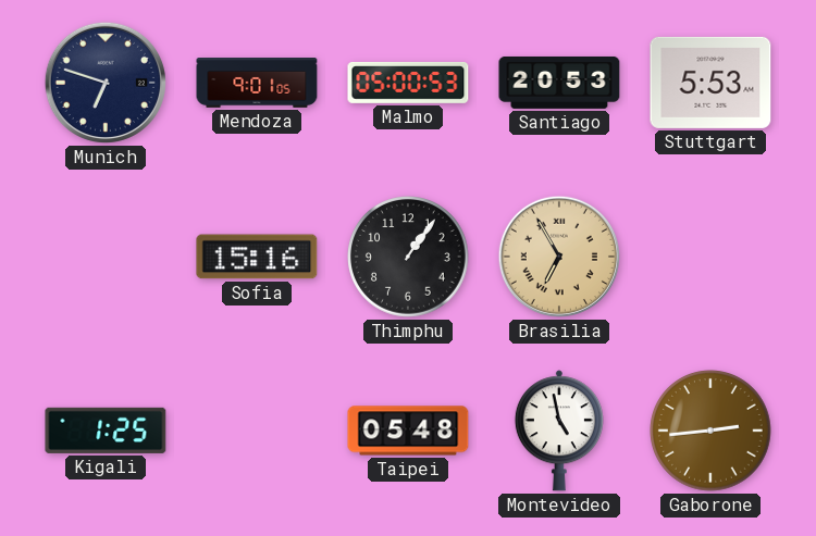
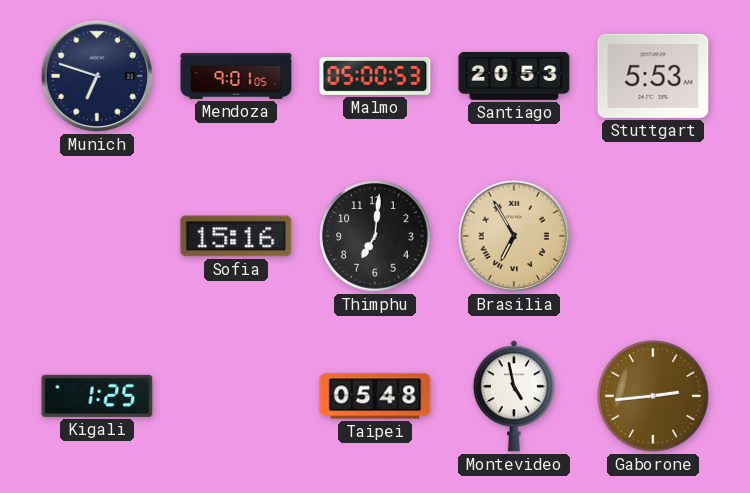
Thimphu: 1:06 -> 7:01
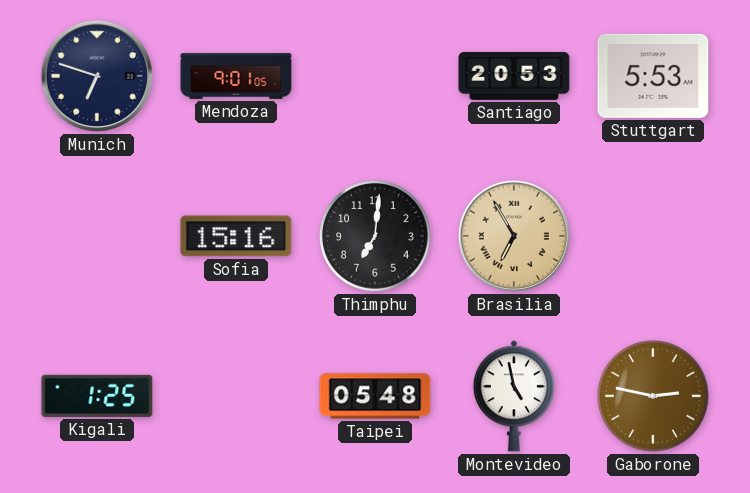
Malmo: 05:00 -> none
Gaborone: 2:44 -> 2:47
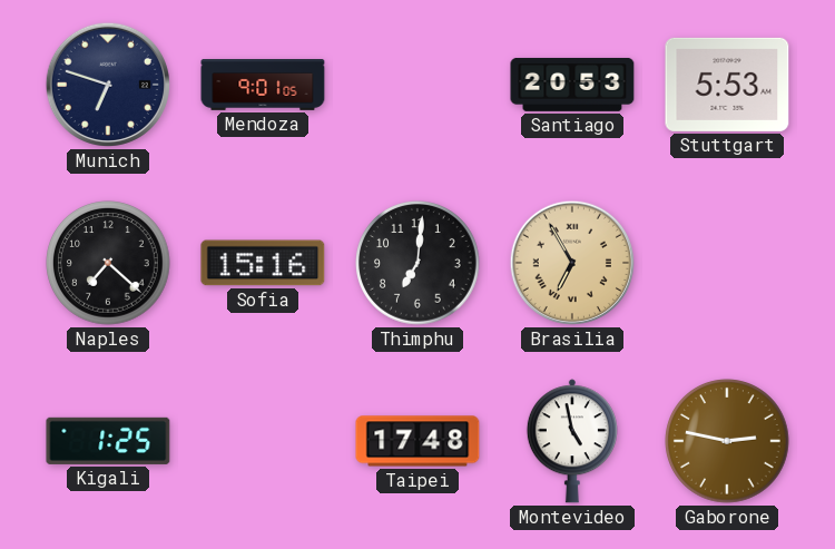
Naples: none -> 7:22
Taipei: 05:48 -> 17:48
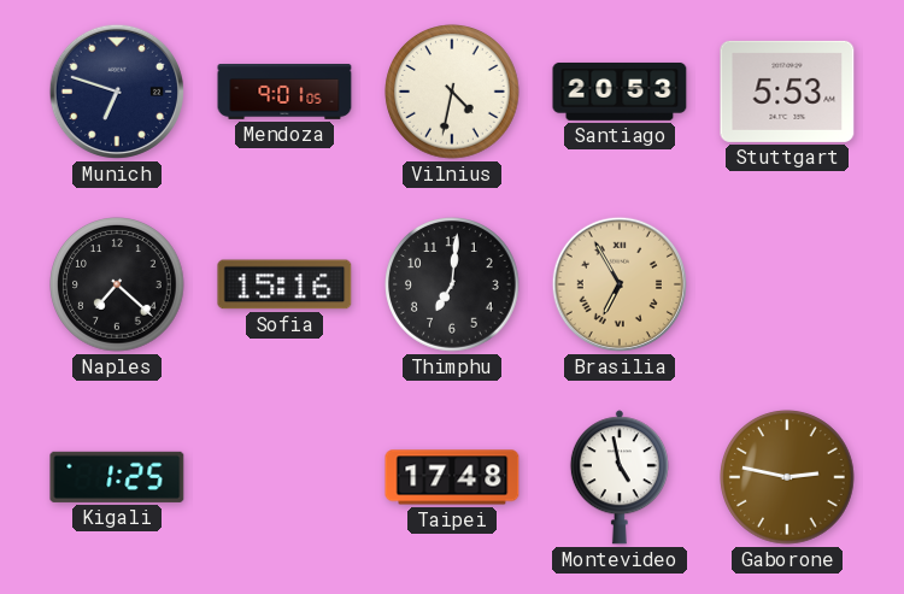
Vilnius: none -> 4:32
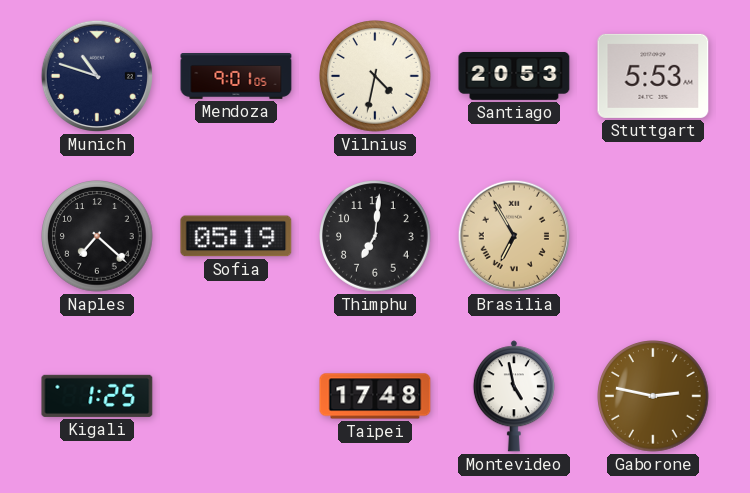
Munich: 6:48 -> 10:48
Sofia: 15:16 -> 05:19
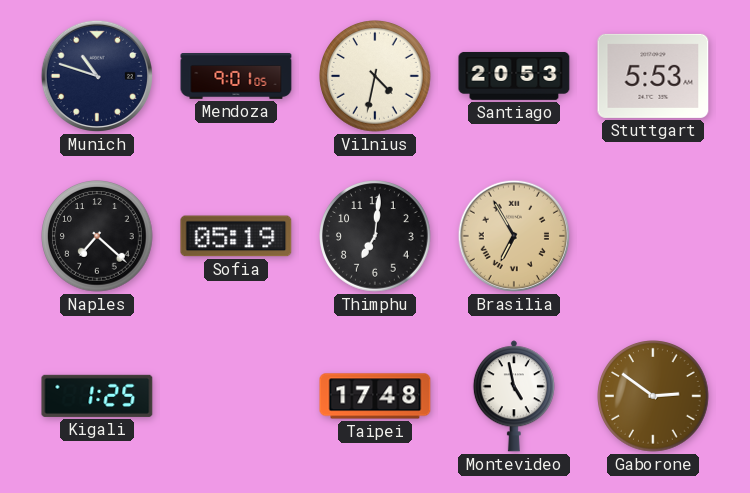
Gaborone: 2:47 -> 2:51
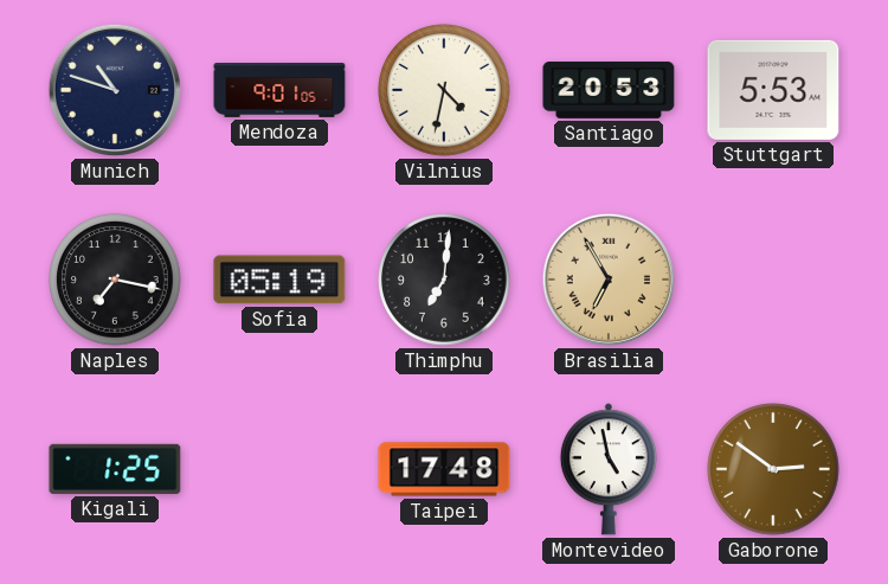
Naples: 7:22 -> 7:17
